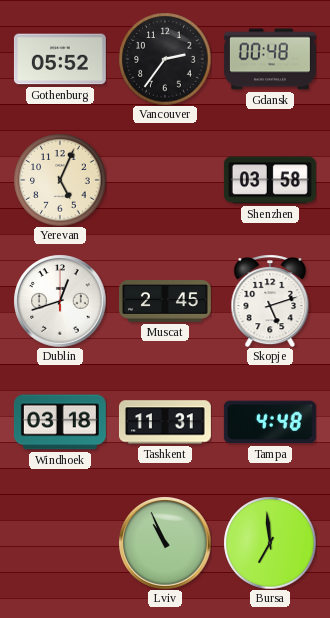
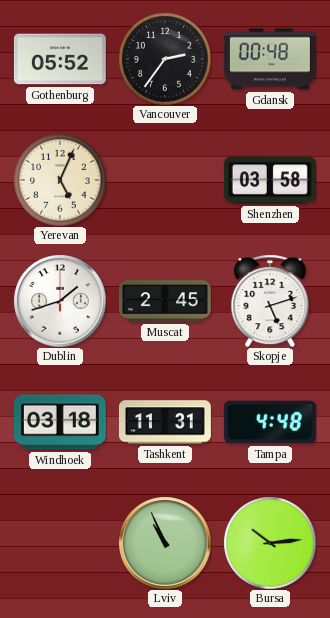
Dublin: 12:42 -> 1:42
Bursa: 6:59 -> 10:14
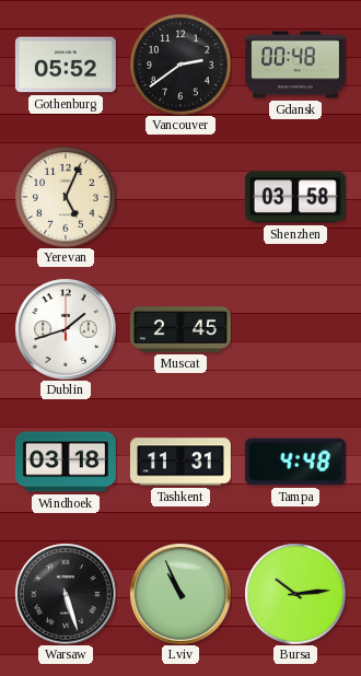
Vancouver: 2:36 -> 2:39
Skopje: 5:12 -> none
Warsaw: none -> 5:27
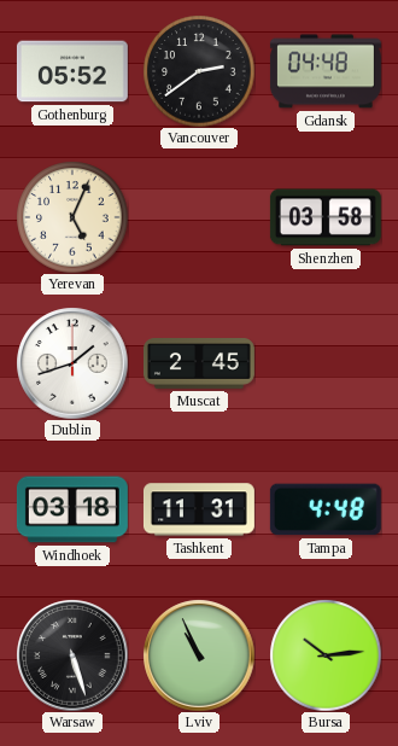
Gdansk: 00:48 -> 04:48
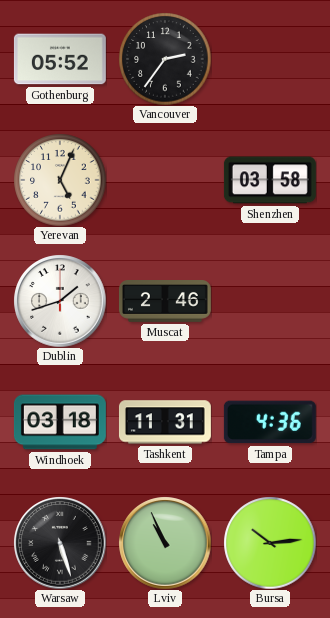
Vancouver: 2:39 -> 2:36
Gdansk: 04:48 -> none
Muscat: 2:45 -> 2:46
Tampa: 4:48 -> 4:36
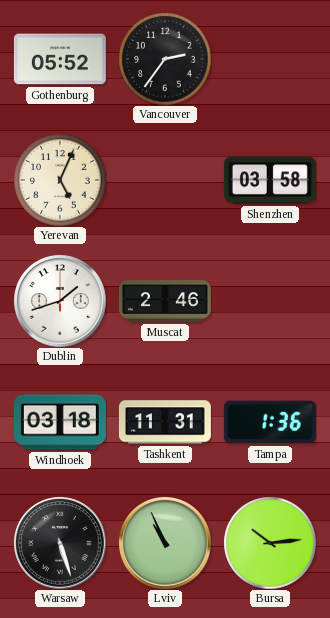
Tampa: 4:36 -> 1:36
